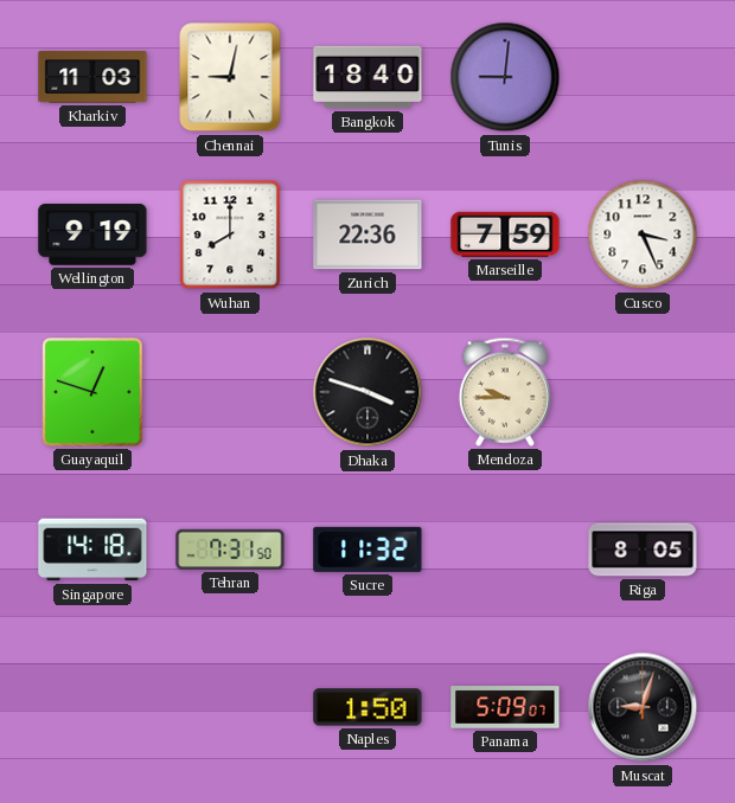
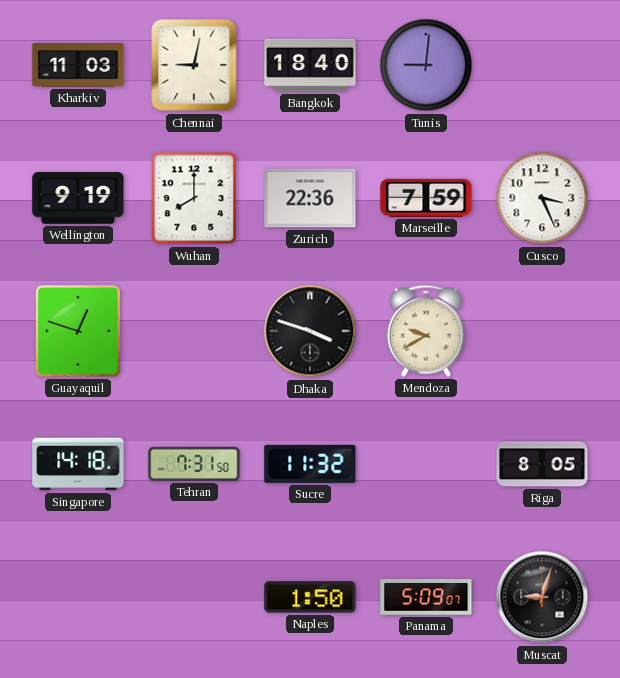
Mendoza: 9:45 -> 9:40
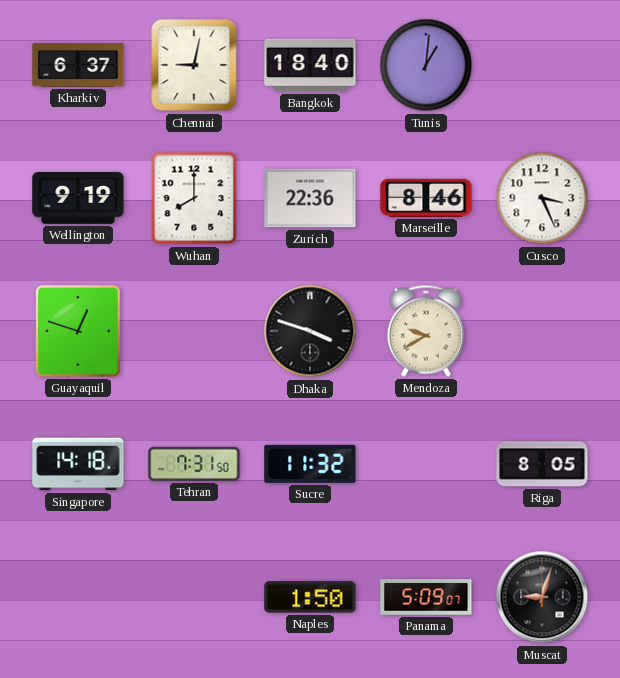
Kharkiv: 11:03 -> 6:37
Tunis: 9:01 -> 1:01
Marseille: 7:59 -> 8:46
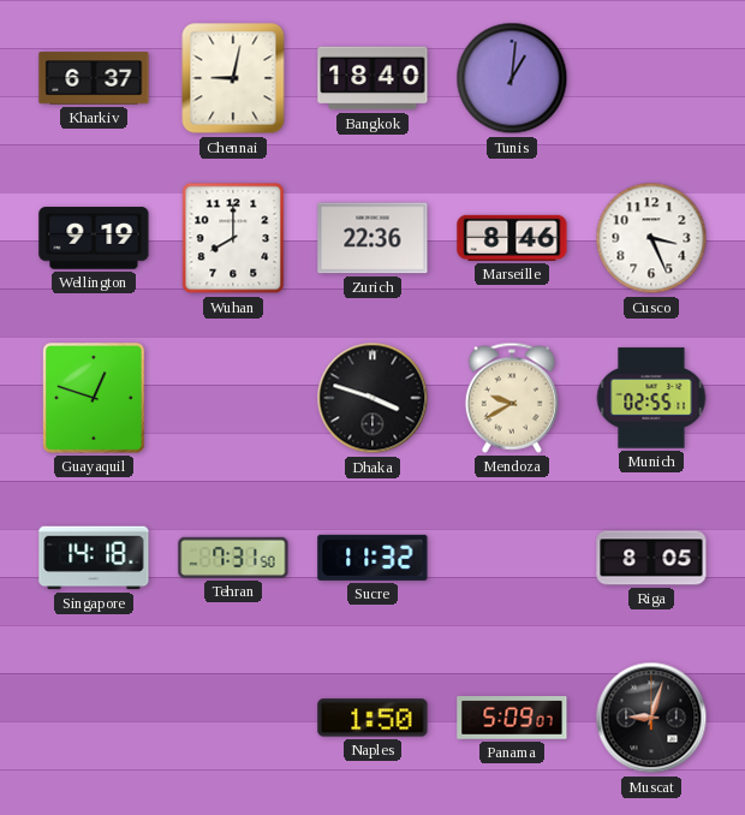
Munich: none -> 02:55
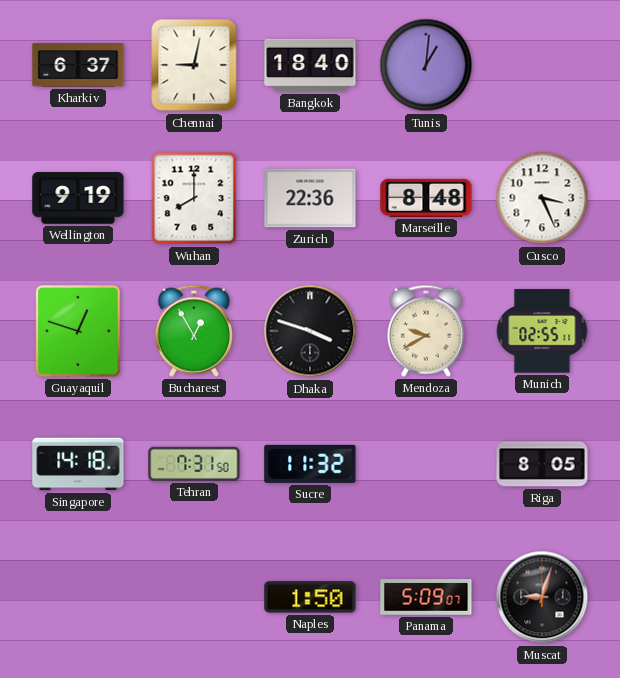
Marseille: 8:46 -> 8:48
Bucharest: none -> 12:55
